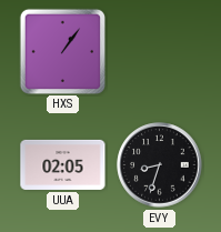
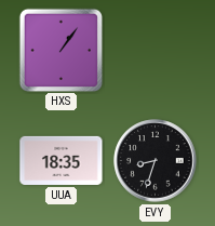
UUA: 02:05 -> 18:35
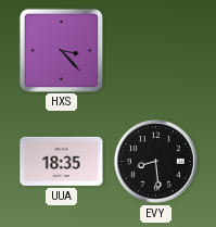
HXS: 1:06 -> 3:23
EVY: 8:33 -> 8:29
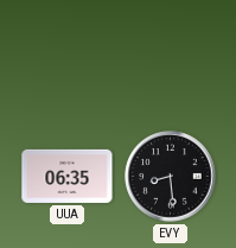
HXS: 3:23 -> none
UUA: 18:35 -> 06:35
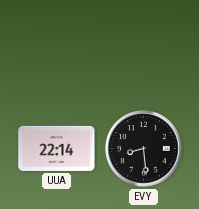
UUA: 06:35 -> 22:14
